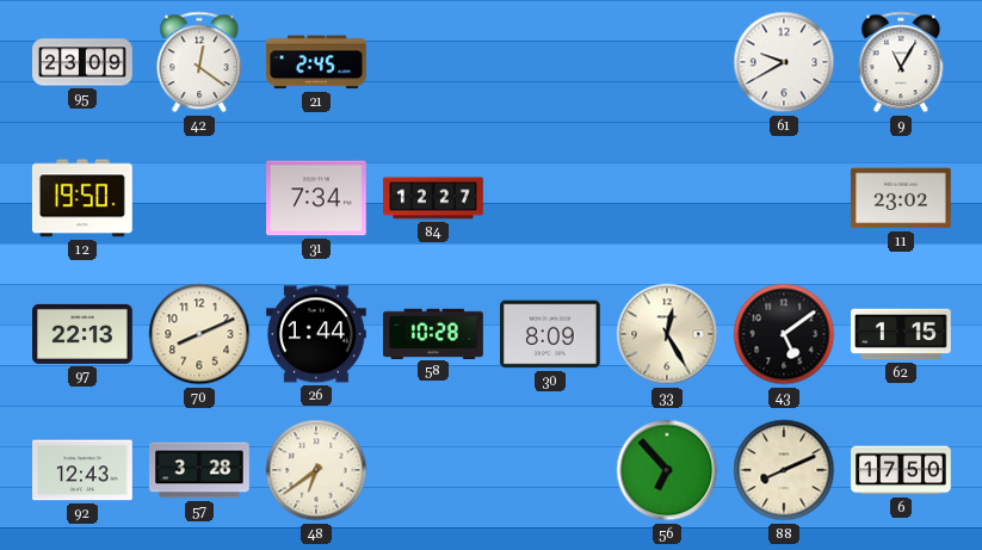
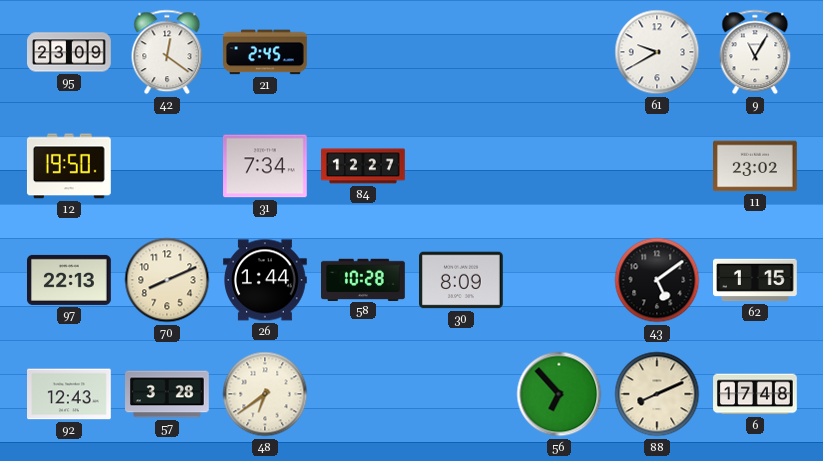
33: 12:25 -> none
6: 17:50 -> 17:48
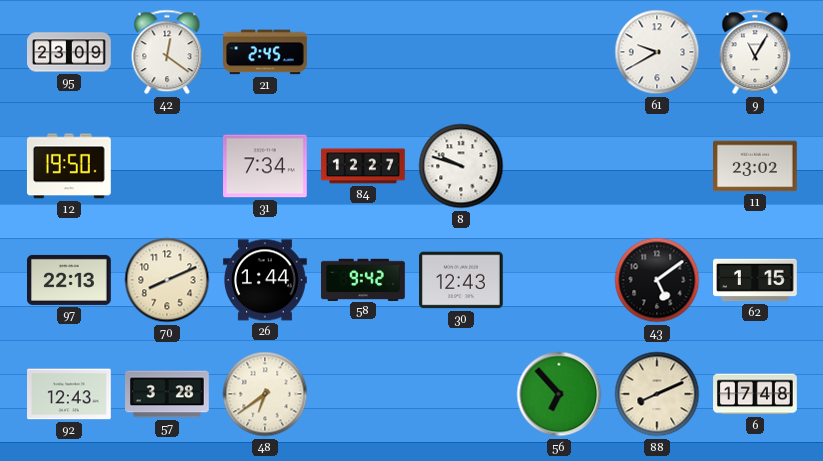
8: none -> 9:48
58: 10:28 -> 9:42
30: 8:09 -> 12:43
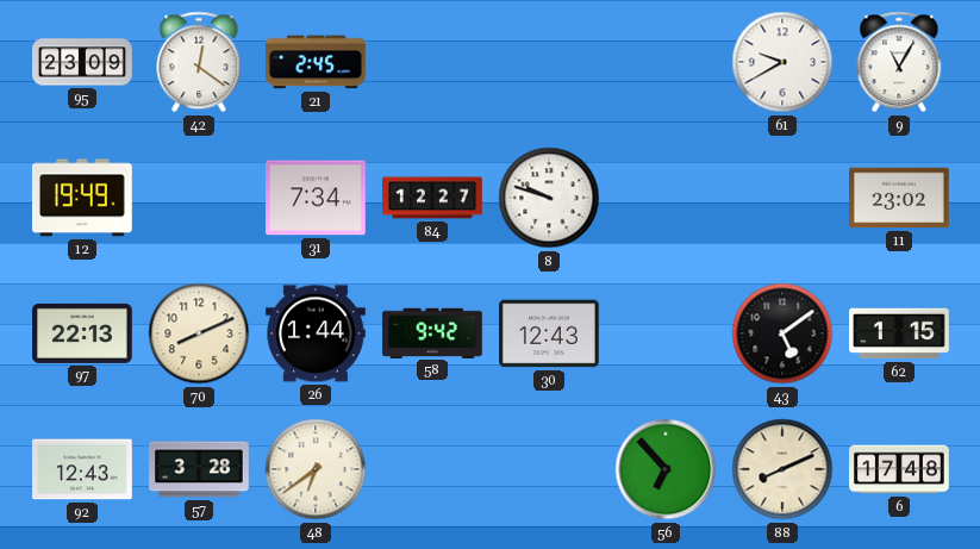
12: 19:50 -> 19:49
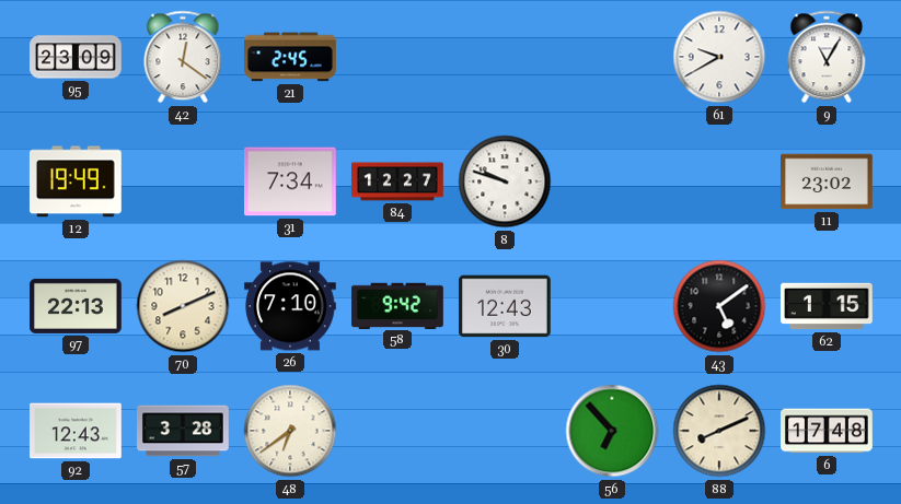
26: 1:44 -> 7:10
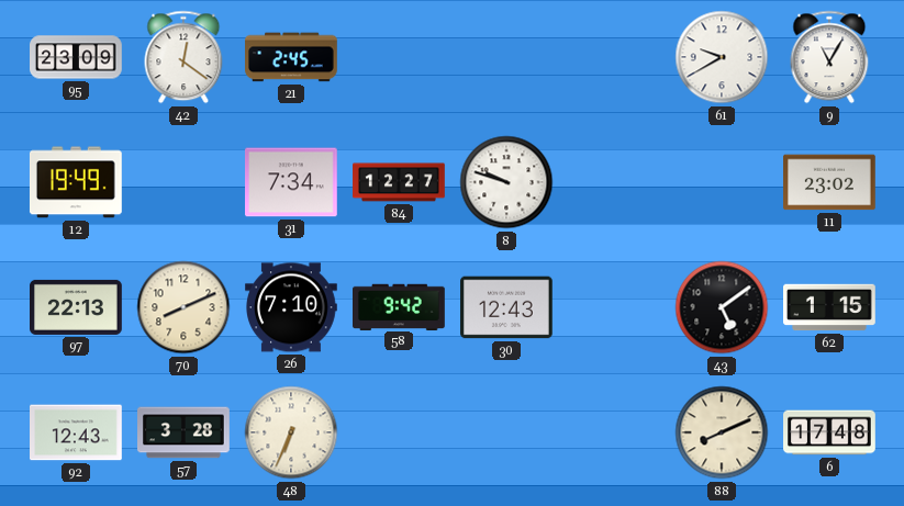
48: 6:39 -> 6:34
56: 6:53 -> none
